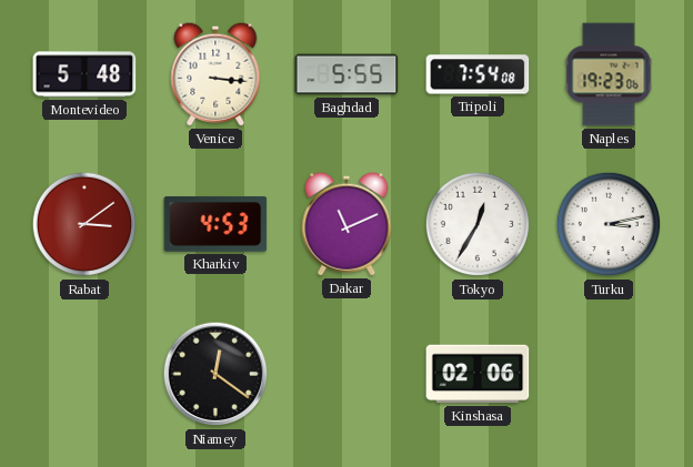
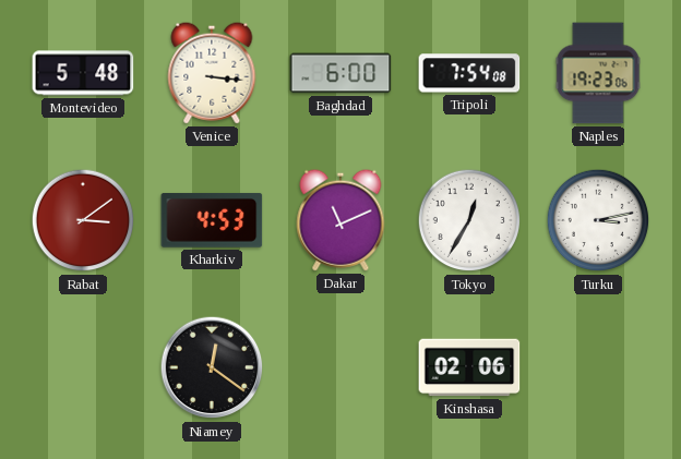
Baghdad: 5:55 -> 6:00
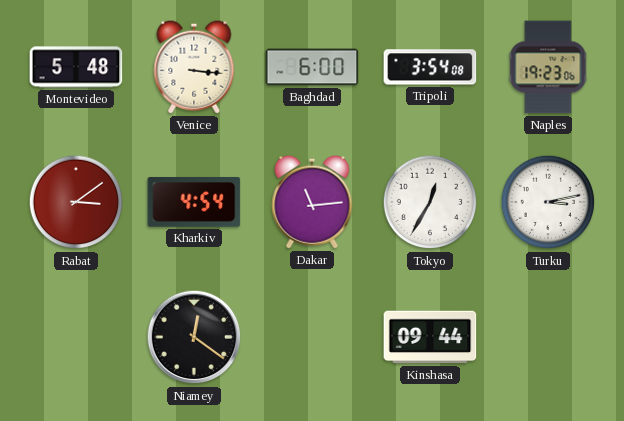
Tripoli: 7:54 -> 3:54
Kharkiv: 4:53 -> 4:54
Dakar: 11:11 -> 11:14
Kinshasa: 02:06 -> 09:44
